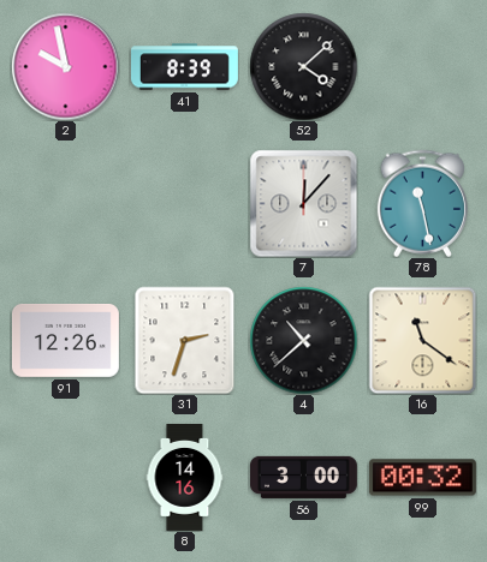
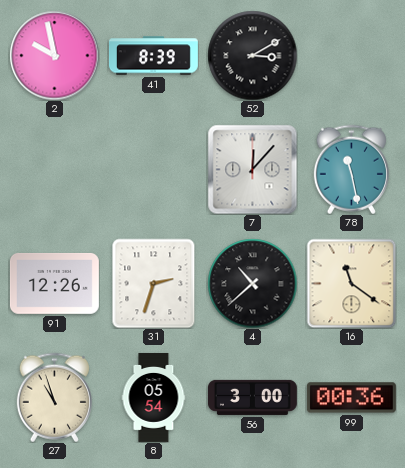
52: 4:08 -> 3:10
27: none -> 10:57
8: 14:16 -> 05:54
99: 00:32 -> 00:36
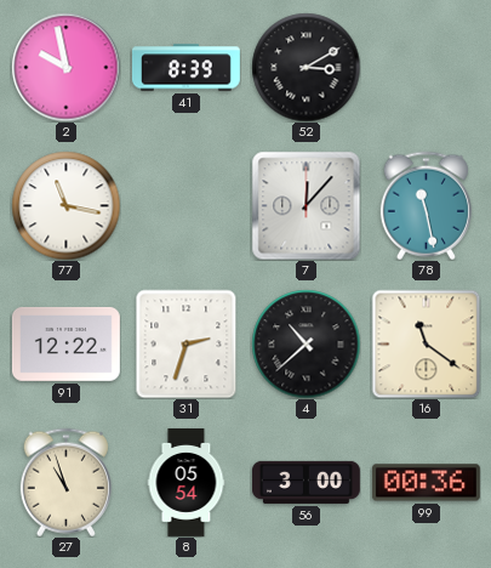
77: none -> 11:17
91: 12:26 -> 12:22
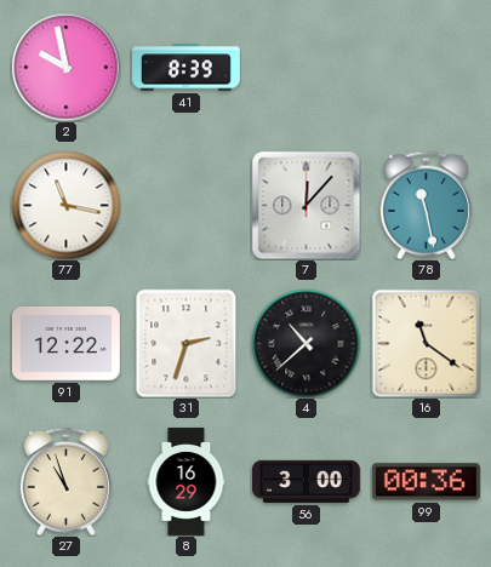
52: 3:10 -> none
8: 05:54 -> 16:29
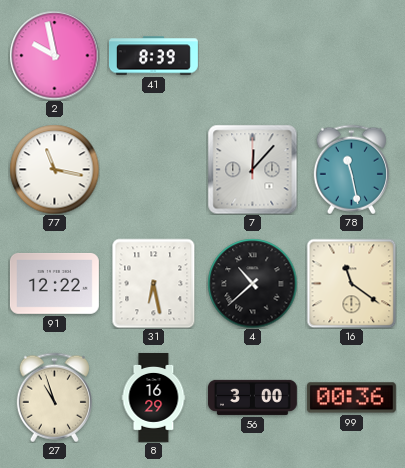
31: 2:33 -> 6:28
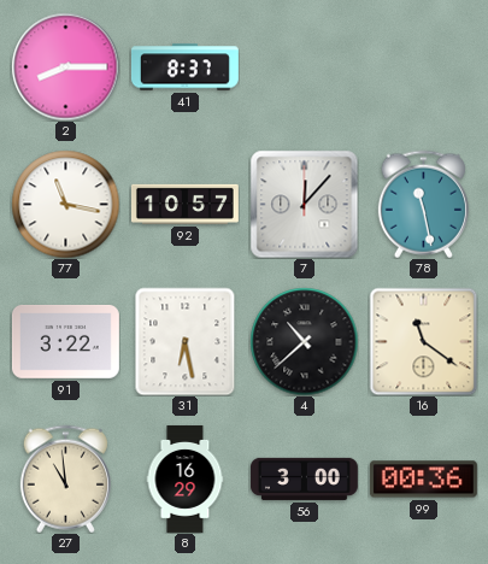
2: 9:58 -> 8:15
41: 8:39 -> 8:37
92: none -> 10:57
91: 12:22 -> 3:22
27: 10:57 -> 10:59
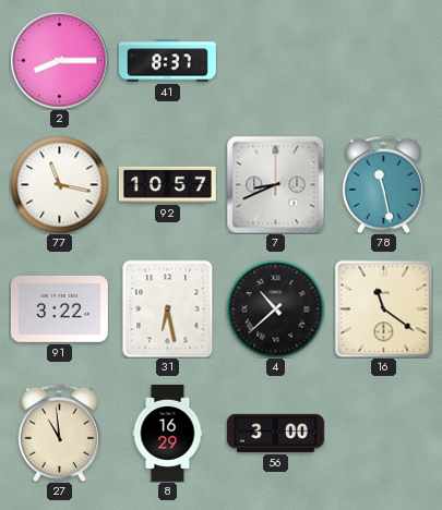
7: 12:07 -> 8:41
99: 00:36 -> none
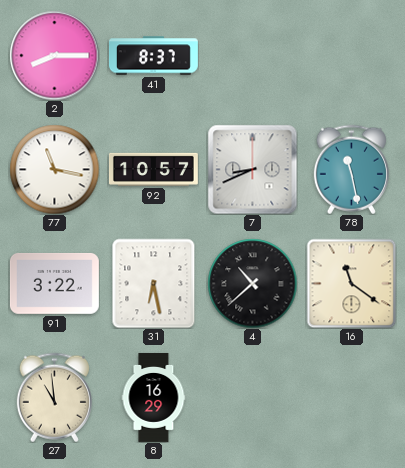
56: 3:00 -> none
